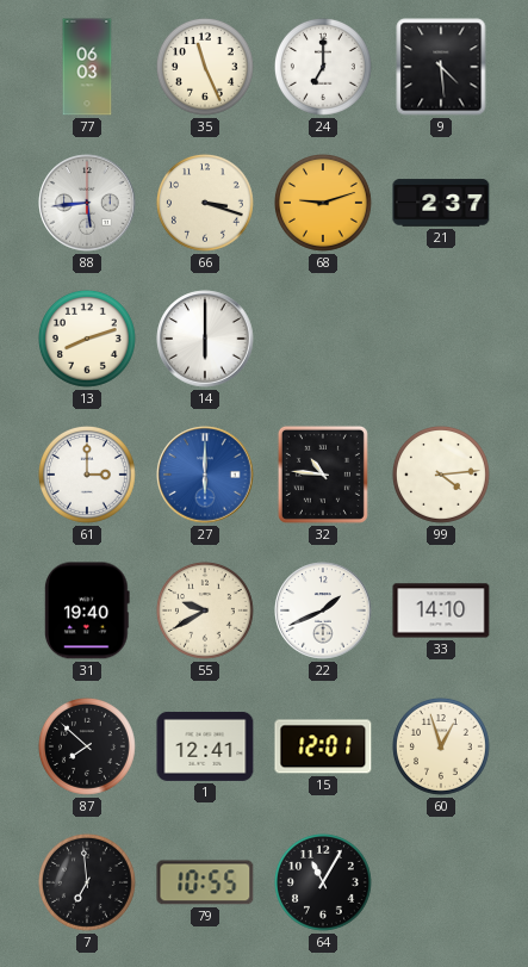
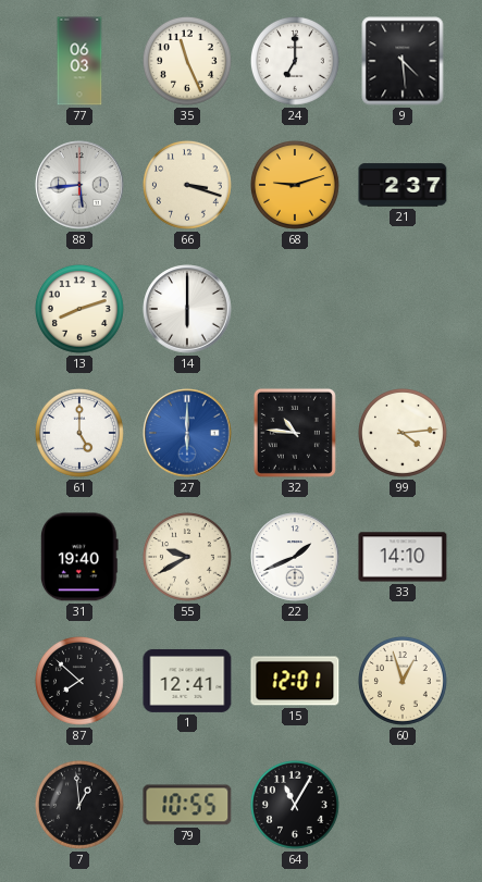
61: 3:00 -> 5:00
7: 6:59 -> 12:59
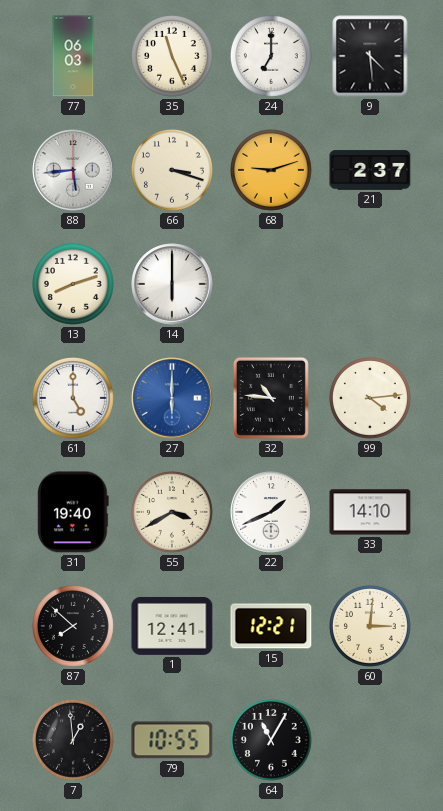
55: 9:40 -> 3:40
15: 12:01 -> 12:21
60: 12:57 -> 3:01
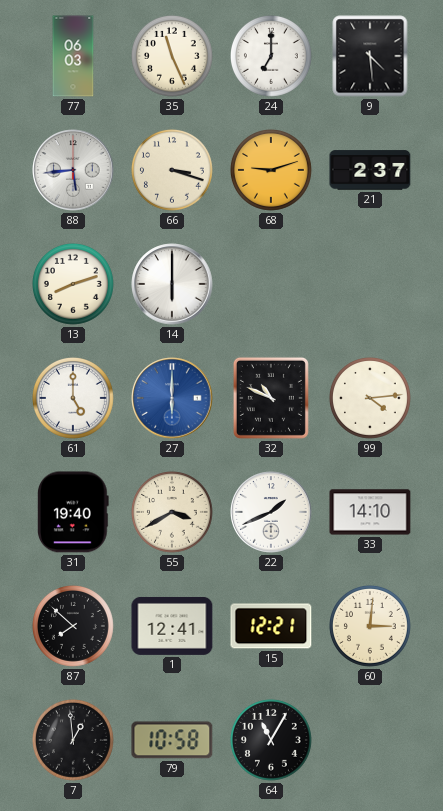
32: 10:46 -> 10:49
79: 10:55 -> 10:58
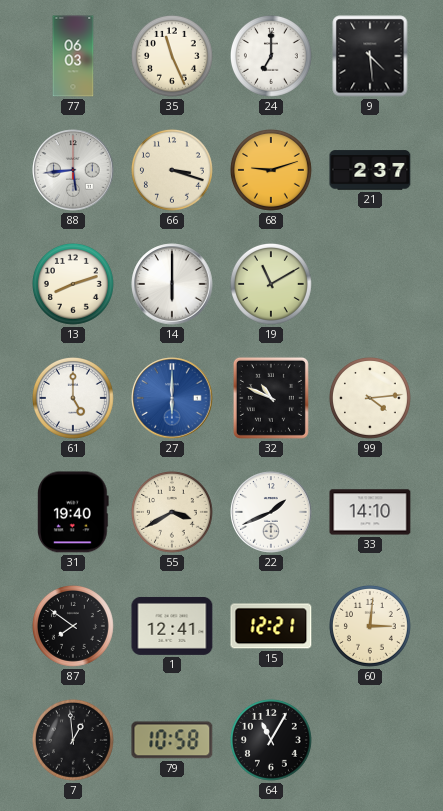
19: none -> 11:10
87: 7:52 -> 7:51
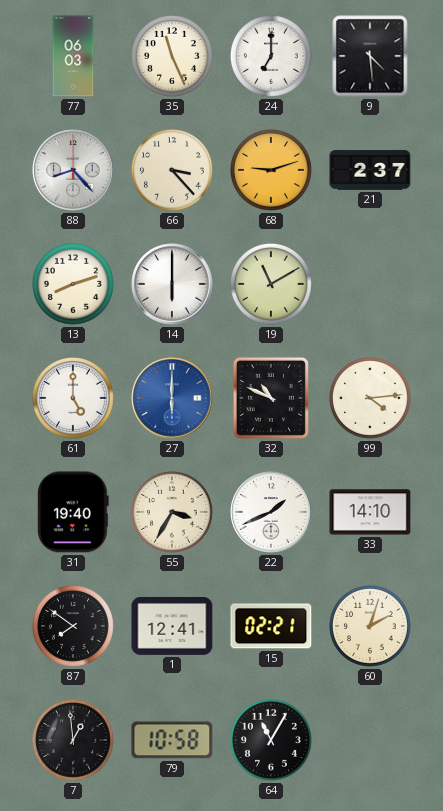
88: 5:44 -> 8:23
66: 3:18 -> 3:23
55: 3:40 -> 3:35
15: 12:21 -> 02:21
60: 3:01 -> 2:03
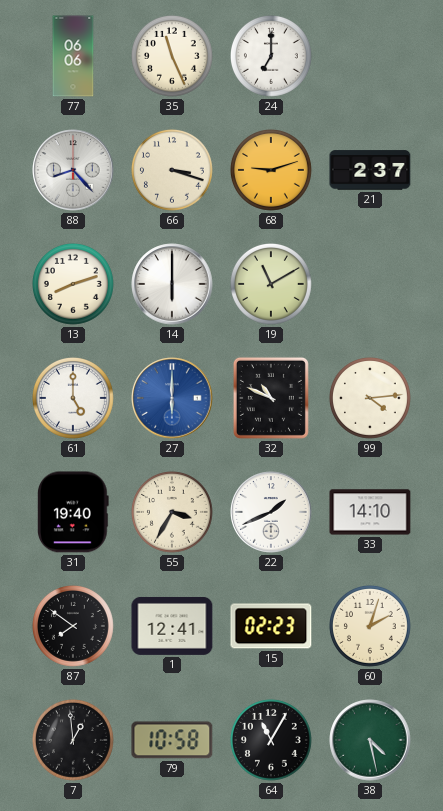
77: 06:03 -> 06:06
9: 4:29 -> none
66: 3:23 -> 3:18
15: 02:21 -> 02:23
38: none -> 4:28
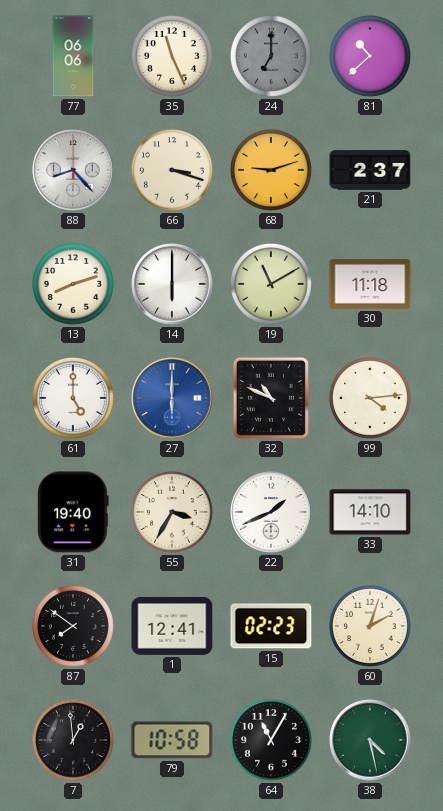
24 dial: white -> grey
81: none -> 10:38
30: none -> 11:18
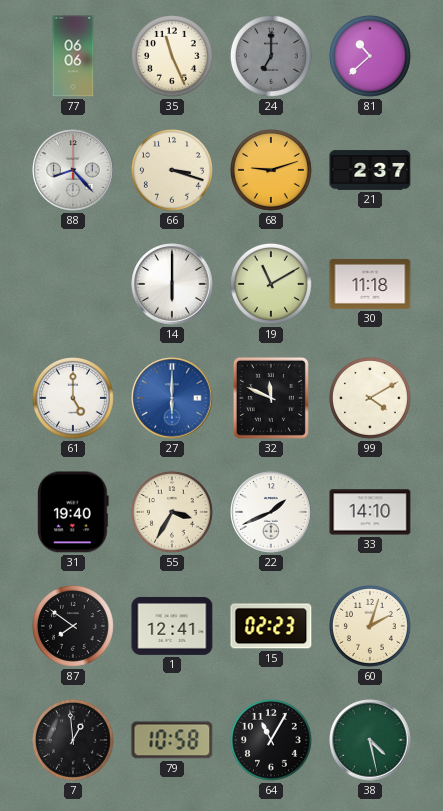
13: 8:12 -> none
32: 10:49 -> 11:49
99: 4:14 -> 4:10
